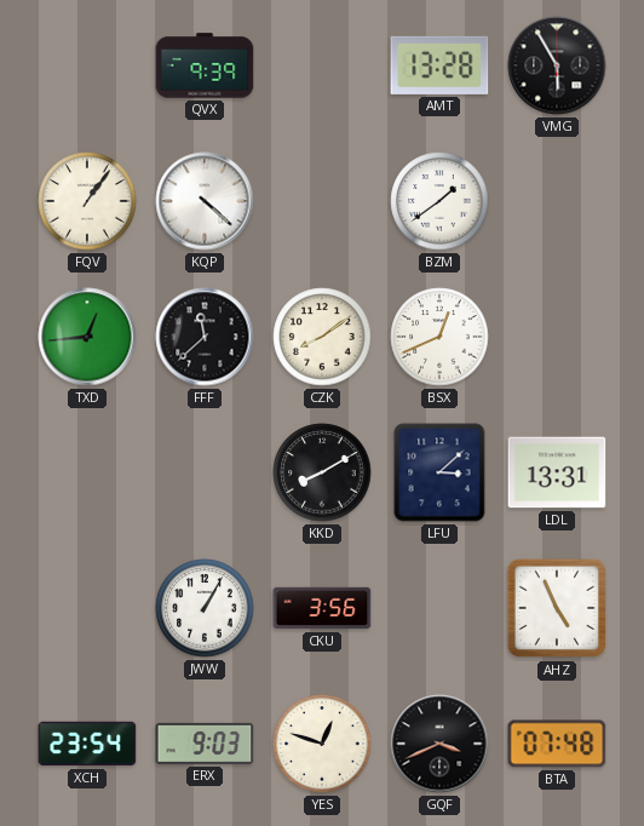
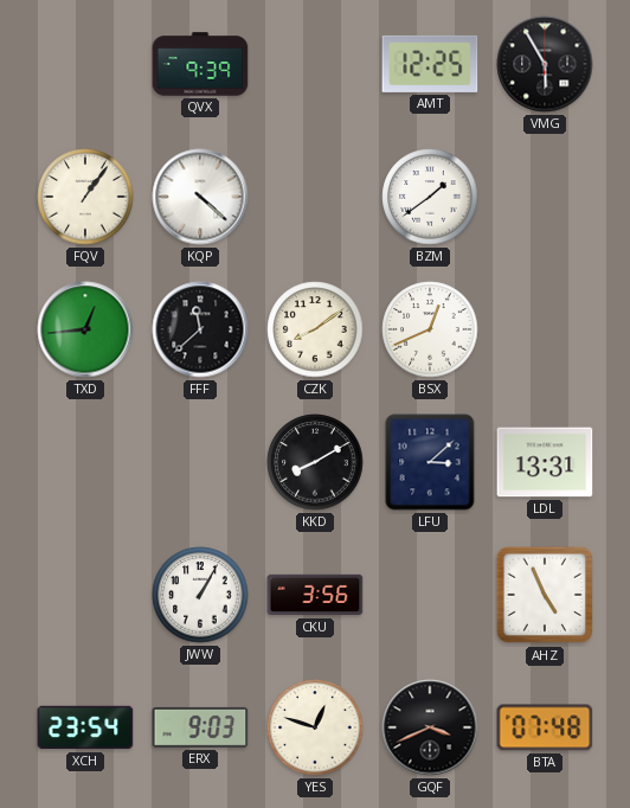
AMT: 13:28 -> 12:25
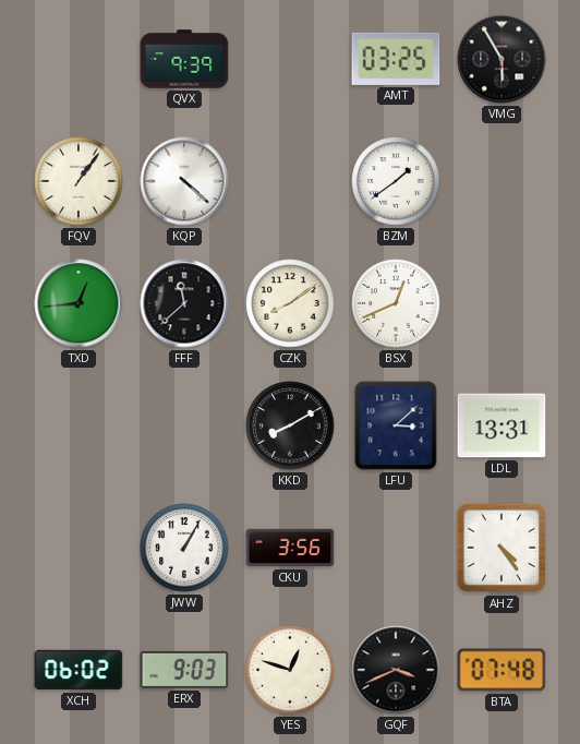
AMT: 12:25 -> 03:25
AHZ: 4:56 -> 4:24
XCH: 23:54 -> 06:02
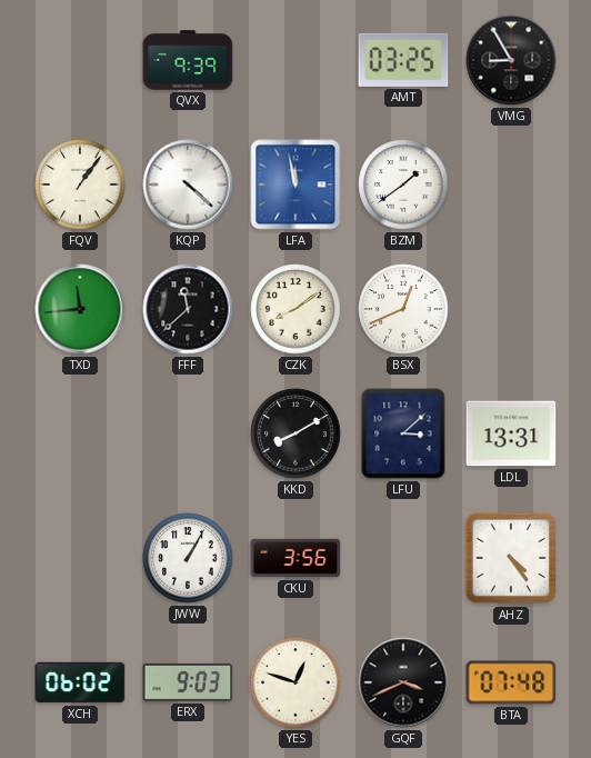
VMG: 5:55 -> 8:55
LFA: none -> 11:58
TXD: 12:44 -> 11:44
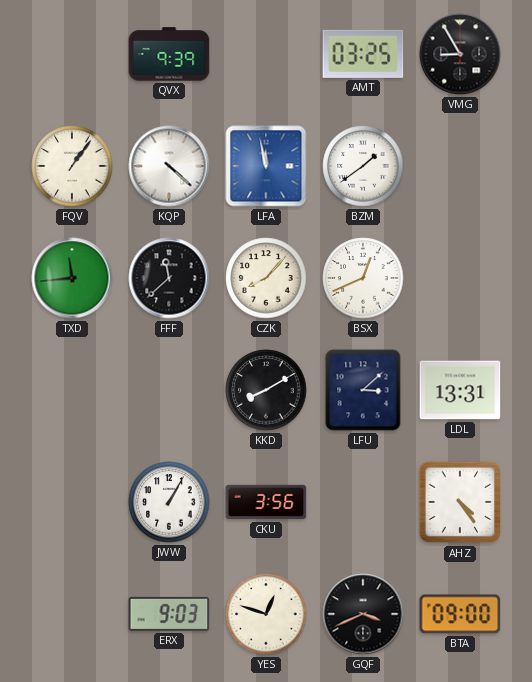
CZK: 8:09 -> 8:07
XCH: 06:02 -> none
BTA: 07:48 -> 09:00
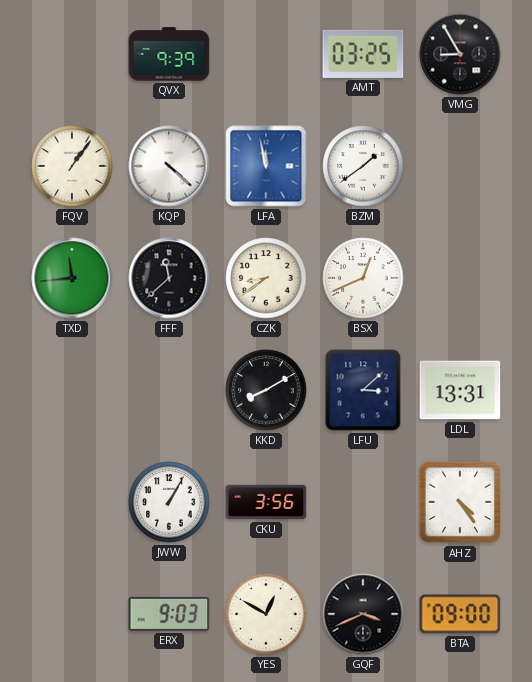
CZK: 8:07 -> 8:39
YES: 12:48 -> 12:50
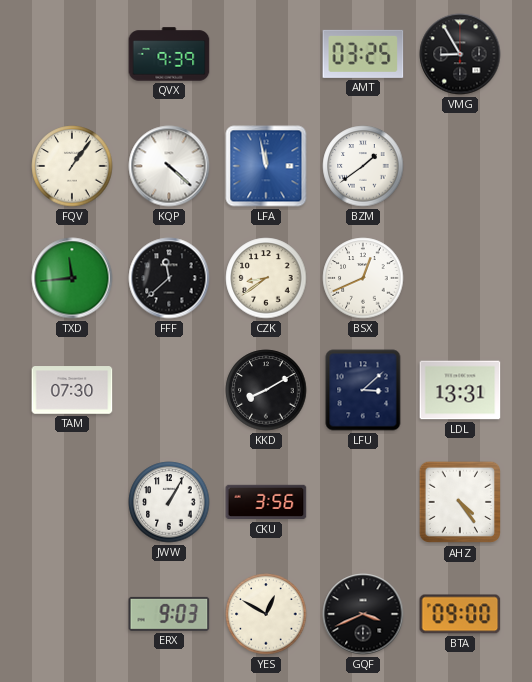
TAM: none -> 07:30
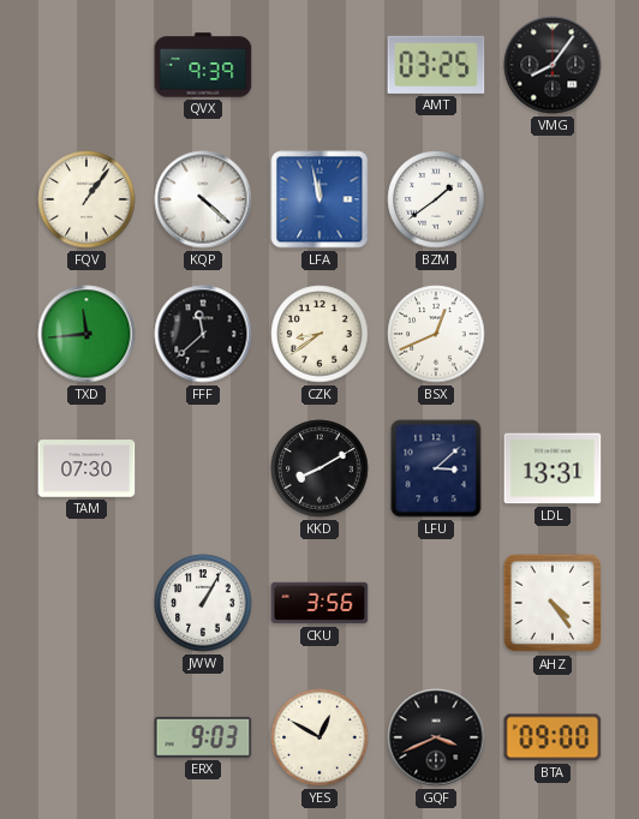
VMG: 8:55 -> 8:06
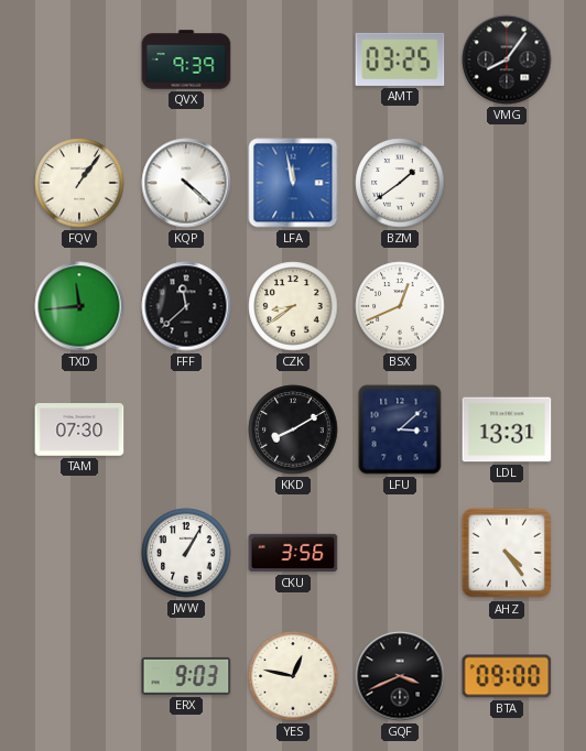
YES: 12:50 -> 12:47
